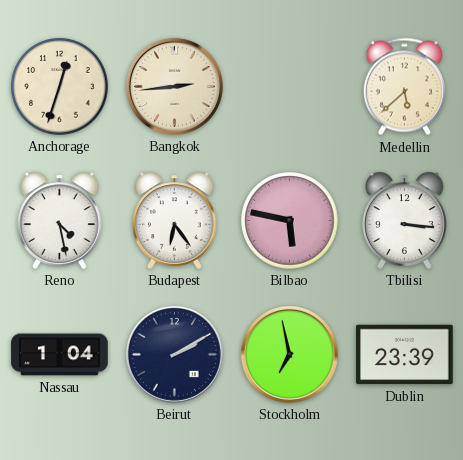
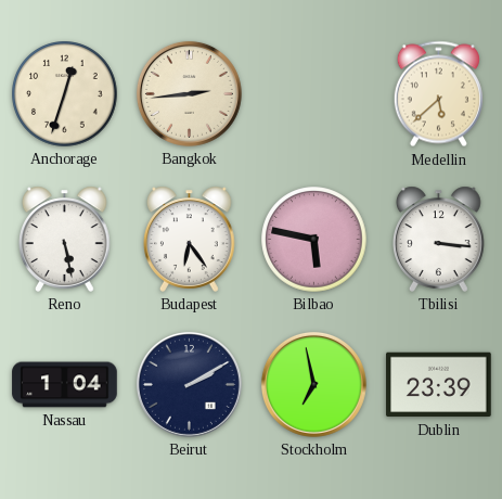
Reno: 4:28 -> 5:28
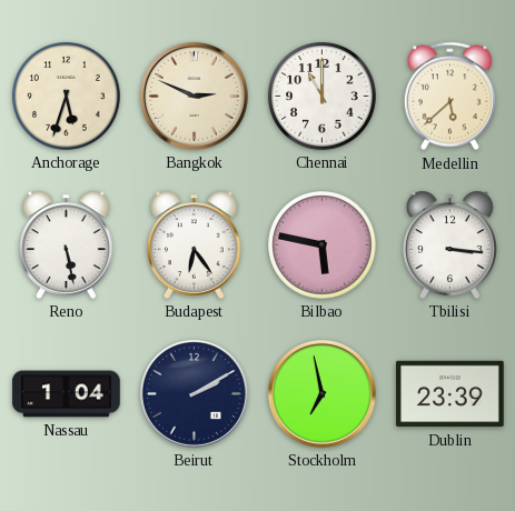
Anchorage: 12:33 -> 5:33
Bangkok: 2:44 -> 2:49
Chennai: none -> 11:00
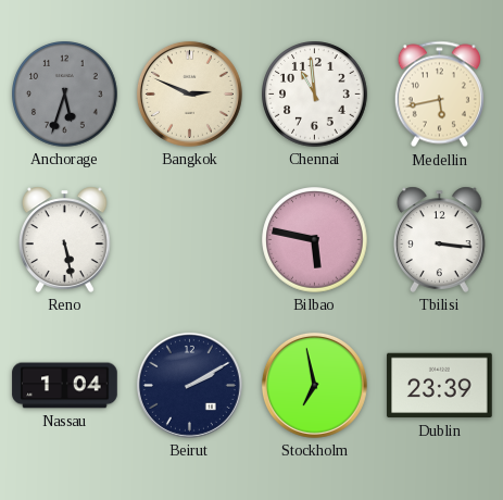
Anchorage dial: cream -> grey
Chennai: 11:00 -> 10:59
Medellin: 5:38 -> 5:43
Budapest: 6:24 -> none
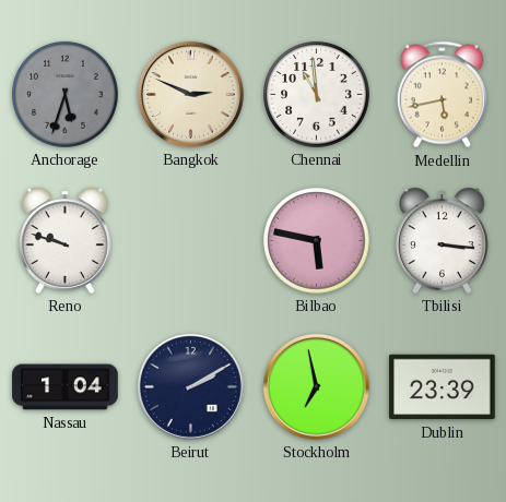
Reno: 5:28 -> 9:48
